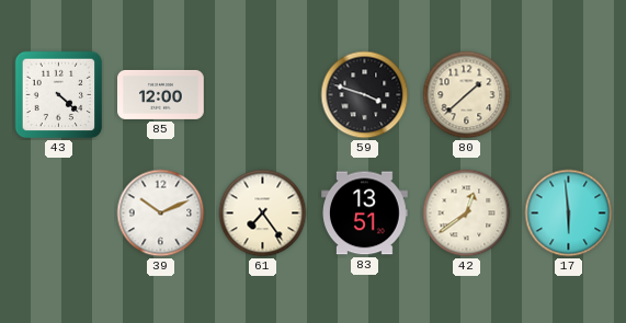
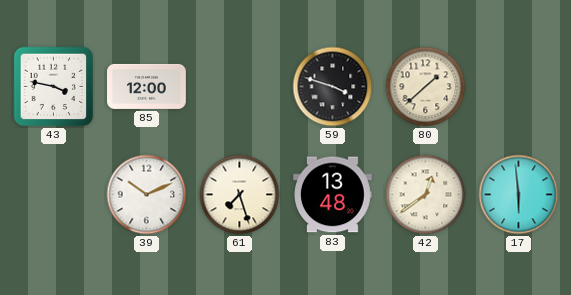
43: 4:22 -> 3:47
61: 7:24 -> 7:27
83: 13:51 -> 13:48
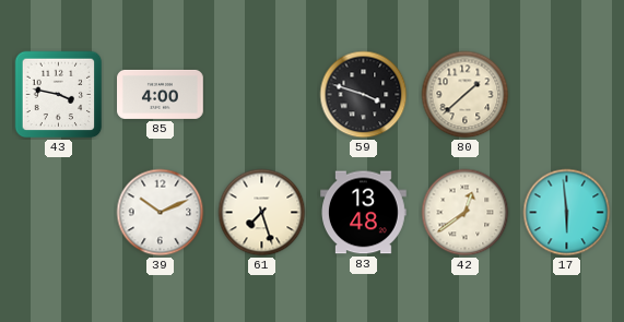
85: 12:00 -> 4:00
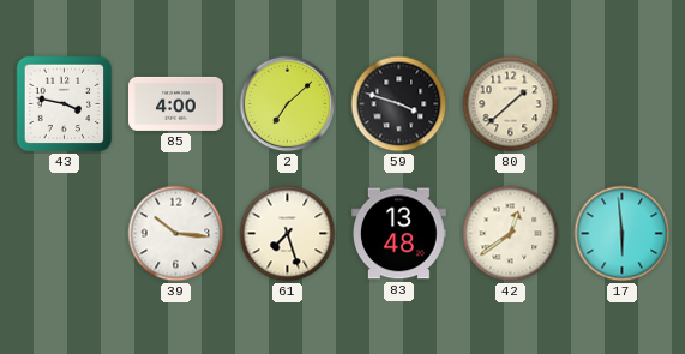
2: none -> 7:08
39: 10:11 -> 10:16
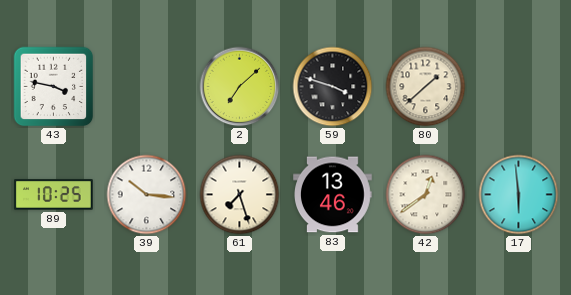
85: 4:00 -> none
89: none -> 10:25
83: 13:48 -> 13:46
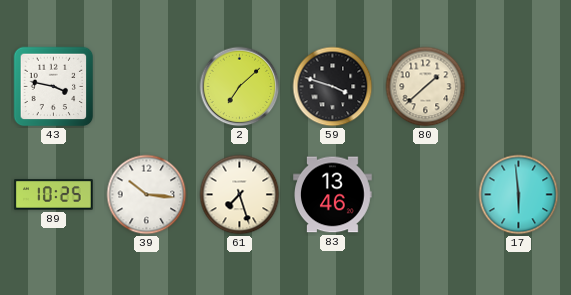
42: 12:39 -> none
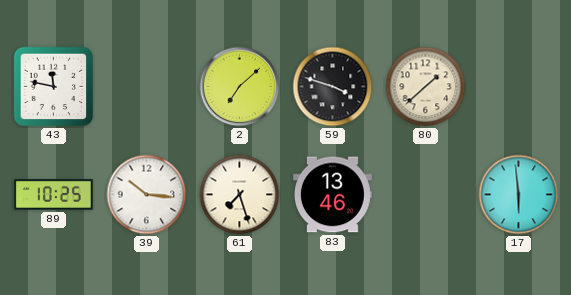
43: 3:47 -> 11:47
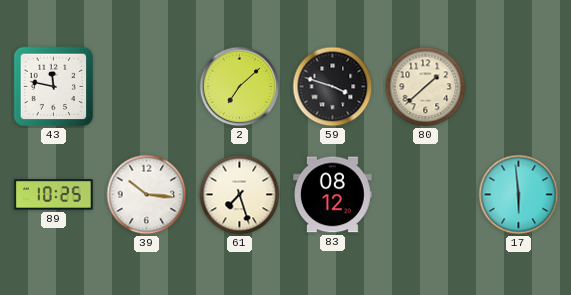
83: 13:46 -> 08:12
